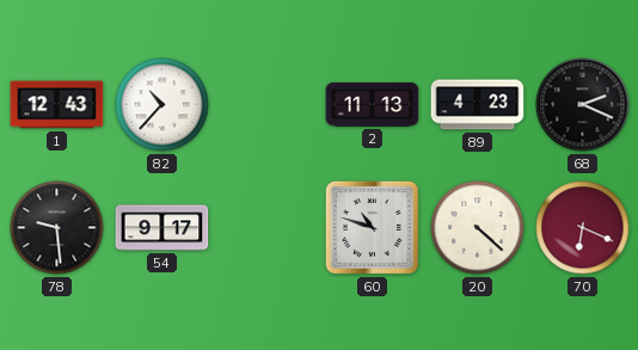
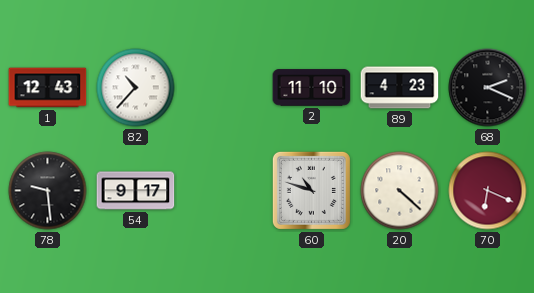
2: 11:13 -> 11:10
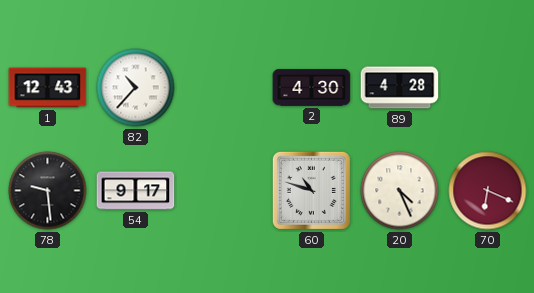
2: 11:10 -> 4:30
89: 4:23 -> 4:28
68: 2:19 -> none
20: 4:22 -> 4:26
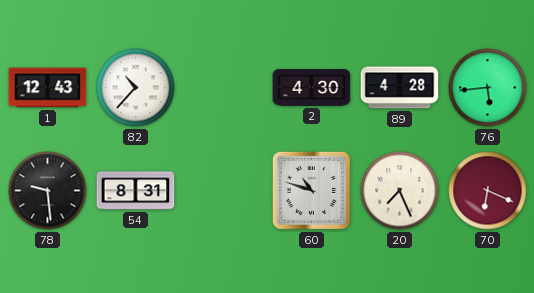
76: none -> 5:44
54: 9:17 -> 8:31
20: 4:26 -> 7:26
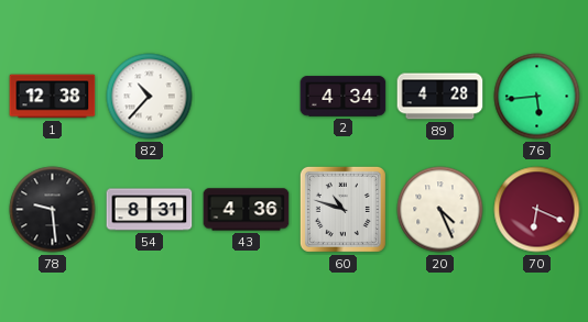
1: 12:43 -> 12:38
2: 4:30 -> 4:34
43: none -> 4:36
20: 7:26 -> 4:26
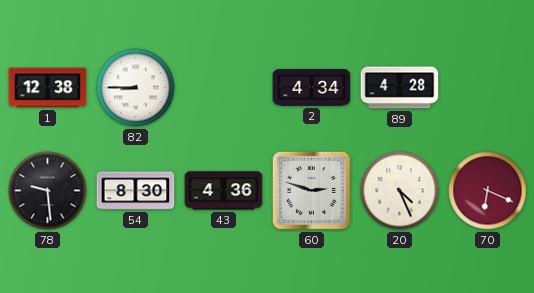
82: 10:37 -> 8:45
76: 5:44 -> none
54: 8:31 -> 8:30
60: 10:48 -> 2:48
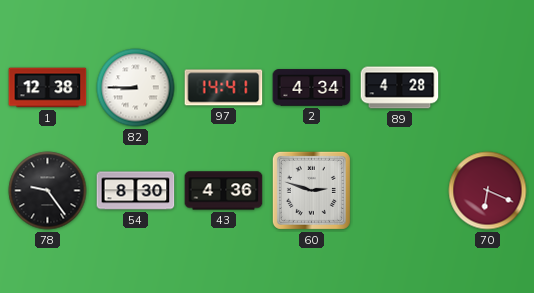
97: none -> 14:41
78: 9:29 -> 9:24
20: 4:26 -> none
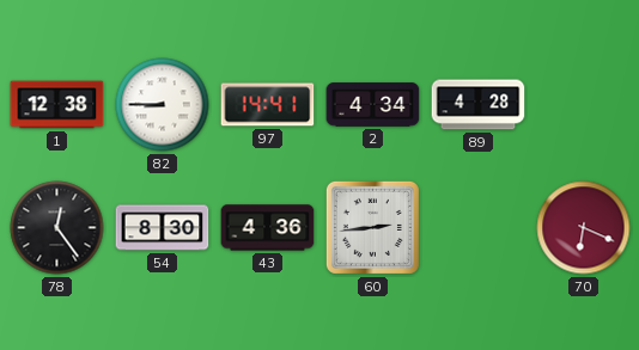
78: 9:24 -> 12:24
60: 2:48 -> 2:44
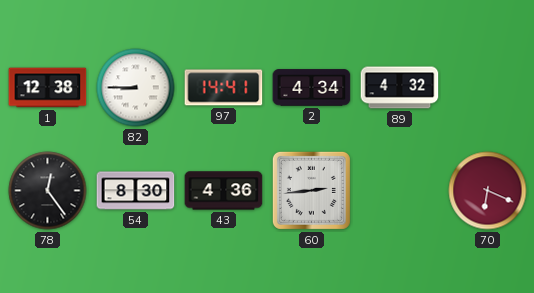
89: 4:28 -> 4:32
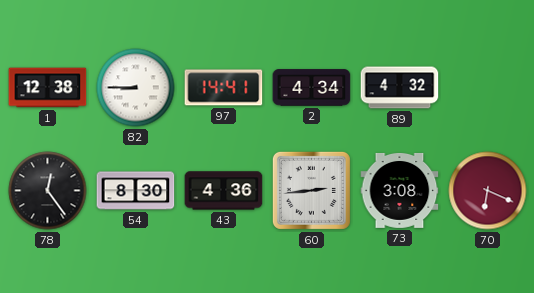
73: none -> 3:08
